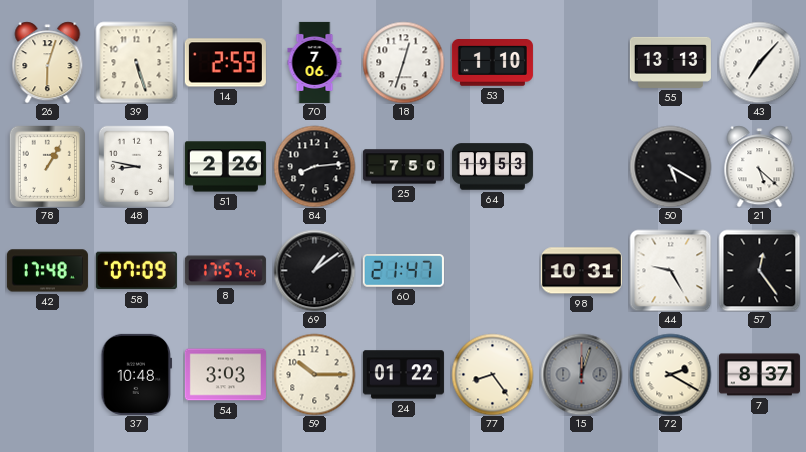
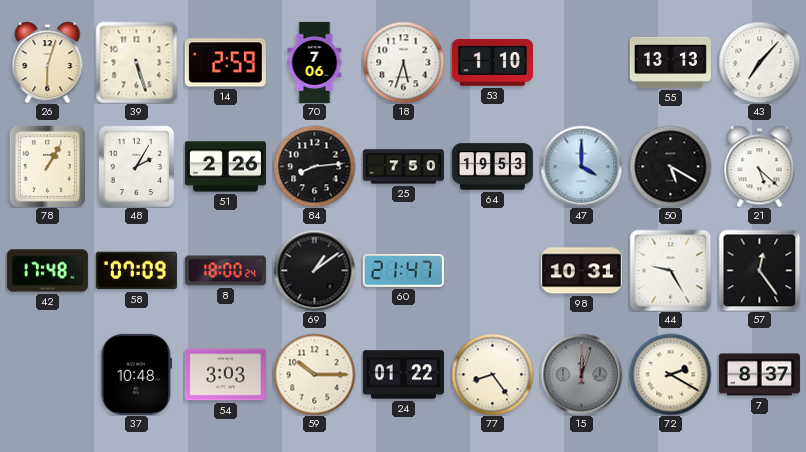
18: 12:33 -> 5:33
48: 8:47 -> 2:05
47: none -> 4:00
8: 17:57 -> 18:00
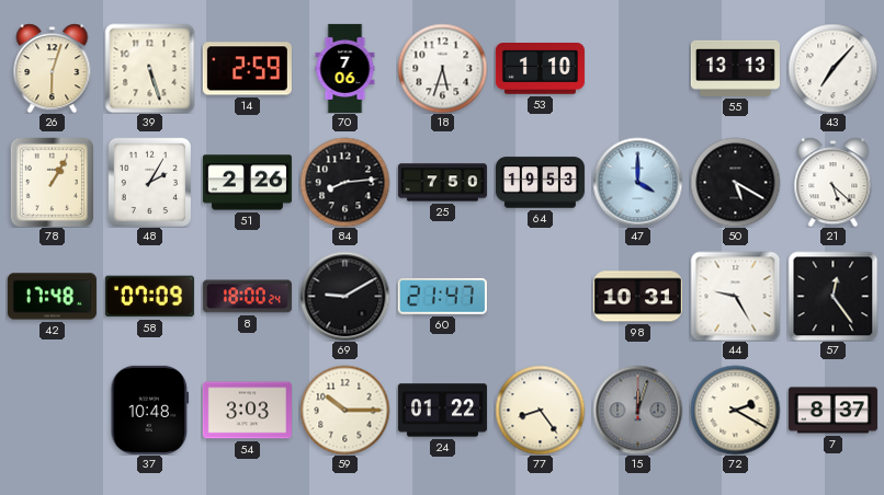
69: 1:09 -> 9:10
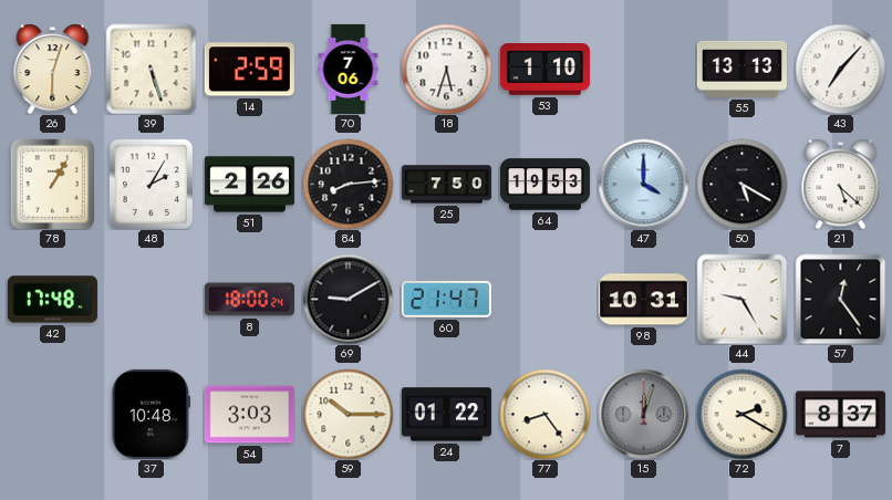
58: 07:09 -> none
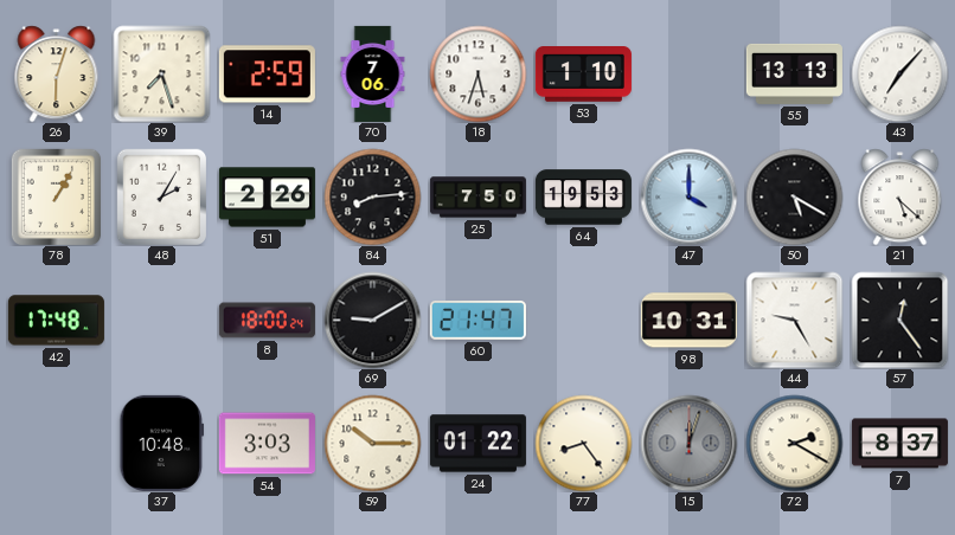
39: 5:27 -> 7:27
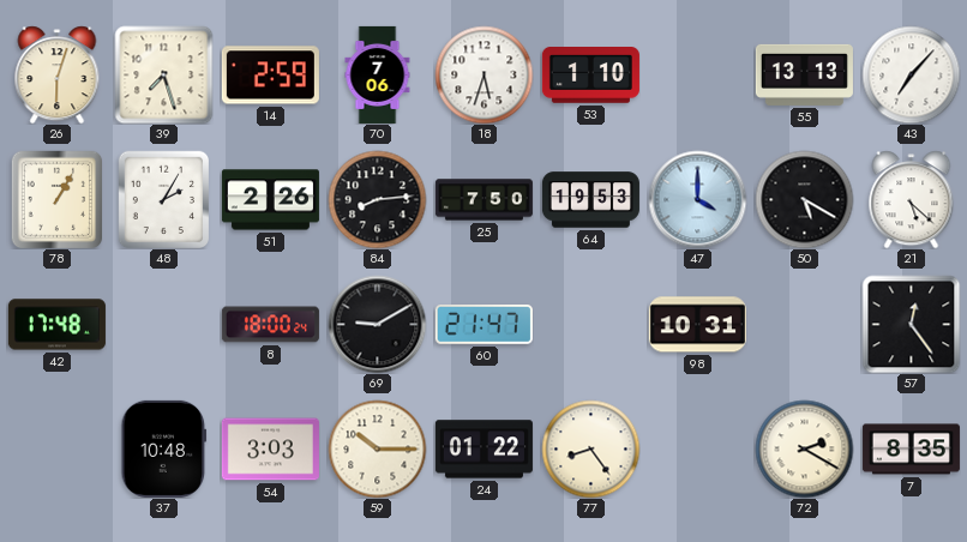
44: 9:25 -> none
15: 12:03 -> none
7: 8:37 -> 8:35
